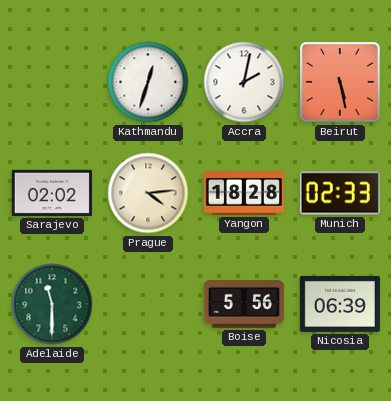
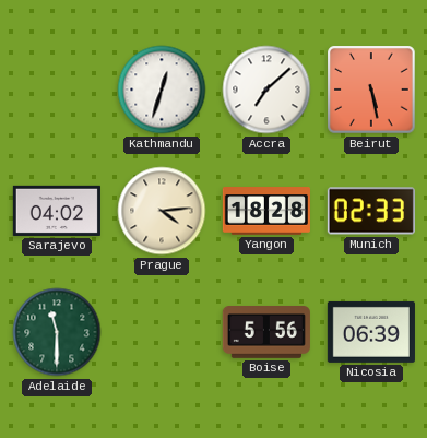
Accra: 2:02 -> 7:08
Sarajevo: 02:02 -> 04:02
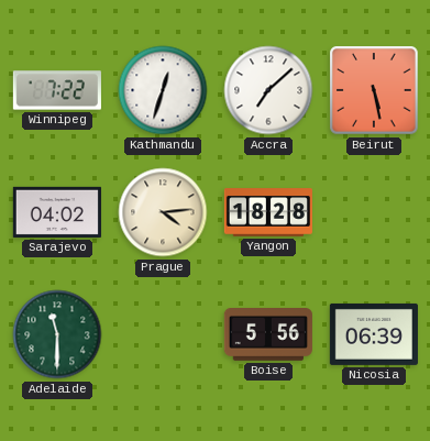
Winnipeg: none -> 7:22
Munich: 02:33 -> none
